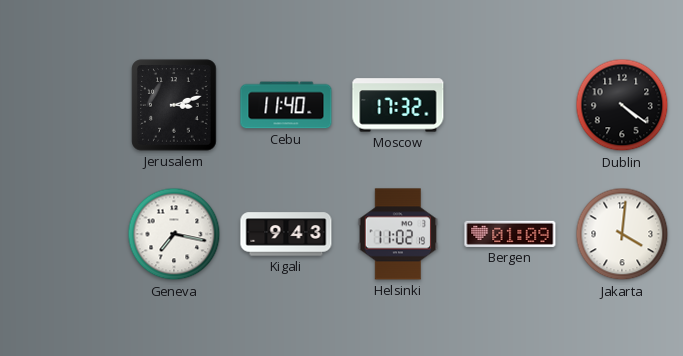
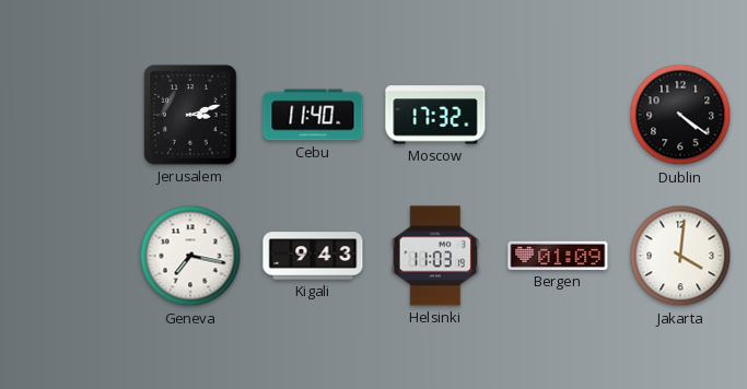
Helsinki: 11:02 -> 11:03
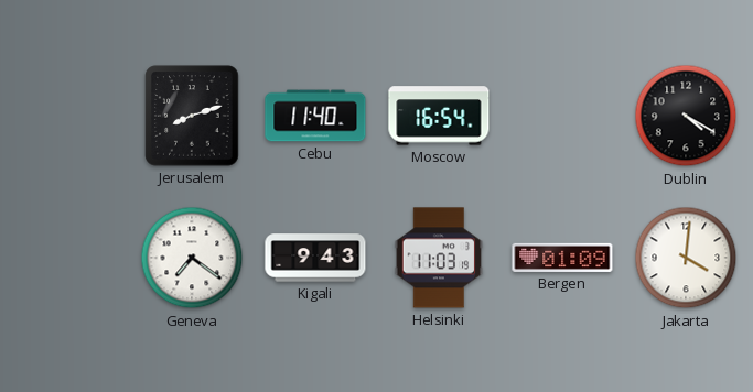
Jerusalem: 3:12 -> 8:12
Moscow: 17:32 -> 16:54
Dublin: 4:21 -> 4:20
Geneva: 7:17 -> 7:21
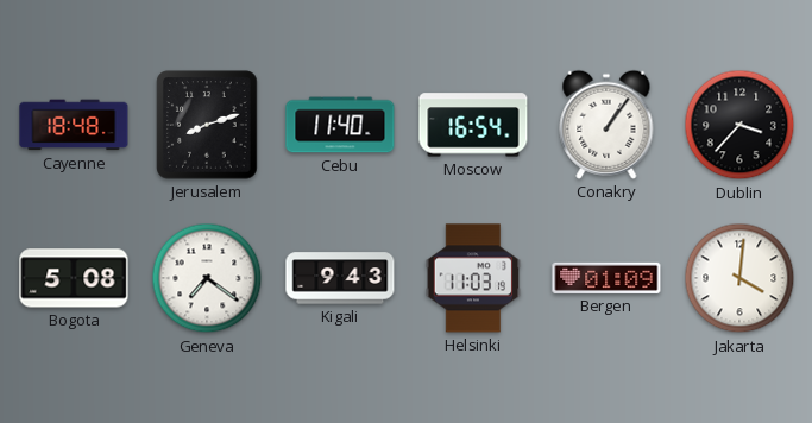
Cayenne: none -> 18:48
Conakry: none -> 1:06
Dublin: 4:20 -> 3:37
Bogota: none -> 5:08
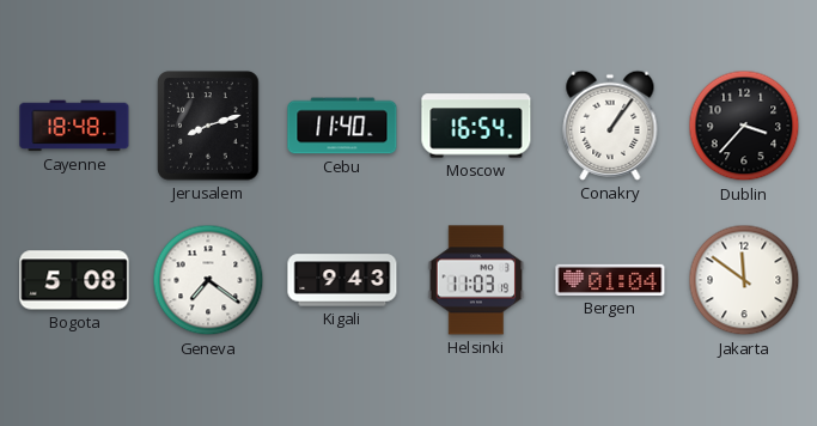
Bergen: 01:09 -> 01:04
Jakarta: 4:01 -> 11:51
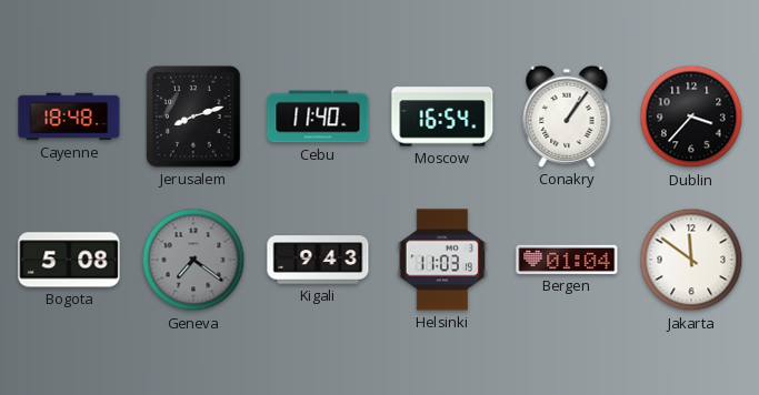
Geneva dial: white -> grey
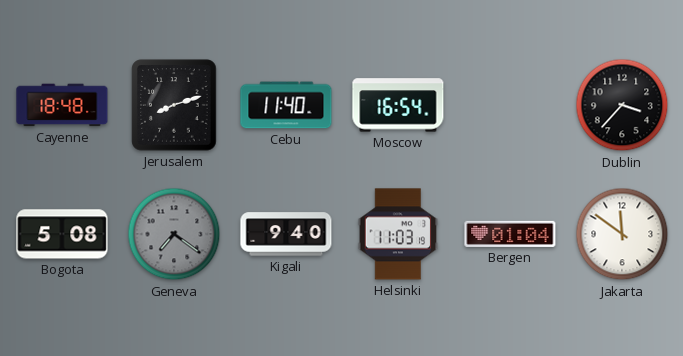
Conakry: 1:06 -> none
Kigali: 9:43 -> 9:40
